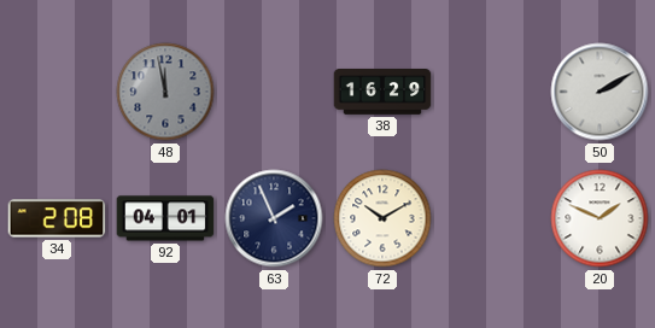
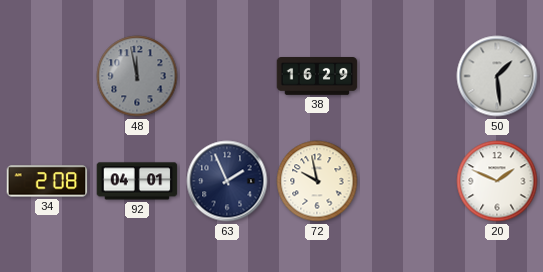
50: 2:10 -> 1:29
72: 10:10 -> 9:58
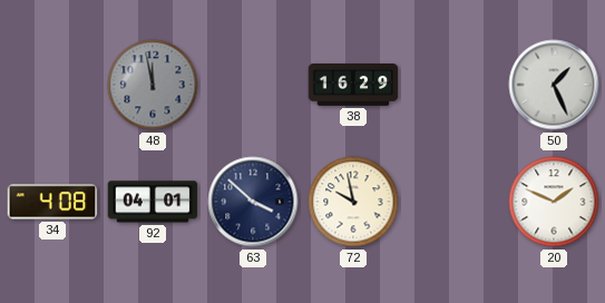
50: 1:29 -> 1:26
34: 2:08 -> 4:08
63: 1:56 -> 3:52
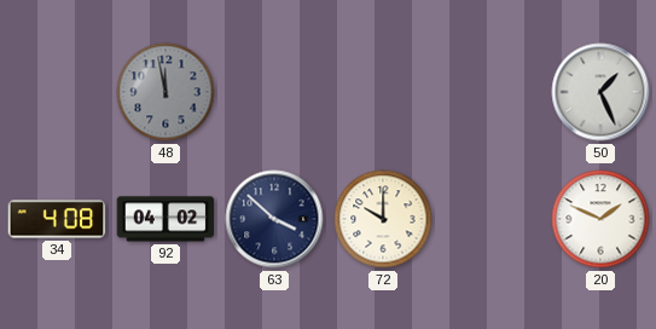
38: 16:29 -> none
92: 04:01 -> 04:02
72: 9:58 -> 10:00
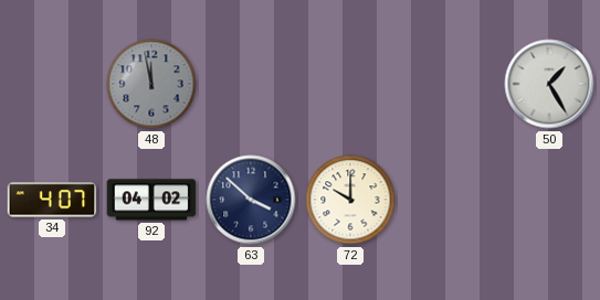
50: 1:26 -> 1:25
34: 4:08 -> 4:07
20: 1:49 -> none
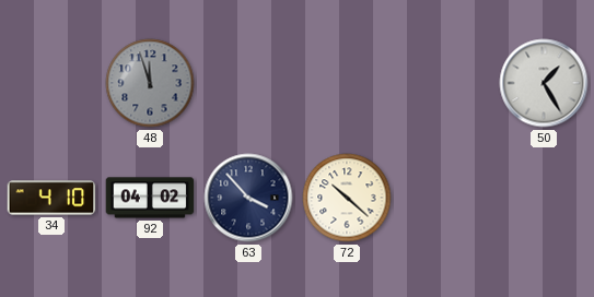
48: 11:58 -> 11:57
34: 4:07 -> 4:10
63: 3:52 -> 3:53
72: 10:00 -> 10:22
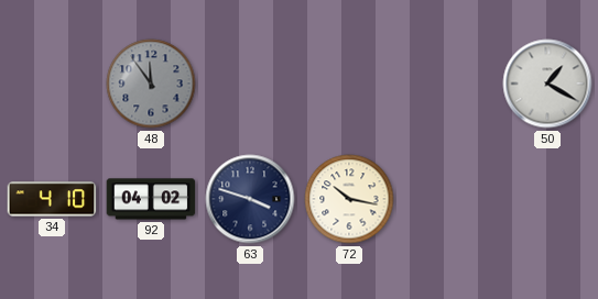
48: 11:57 -> 11:54
50: 1:25 -> 1:20
63: 3:53 -> 3:48
72: 10:22 -> 10:17
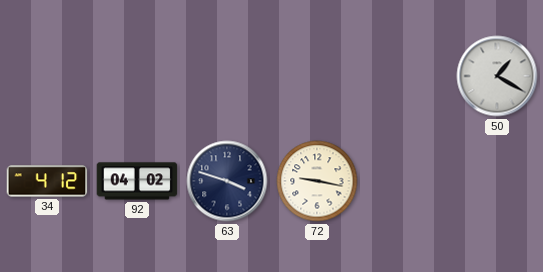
48: 11:54 -> none
34: 4:10 -> 4:12
72: 10:17 -> 9:17
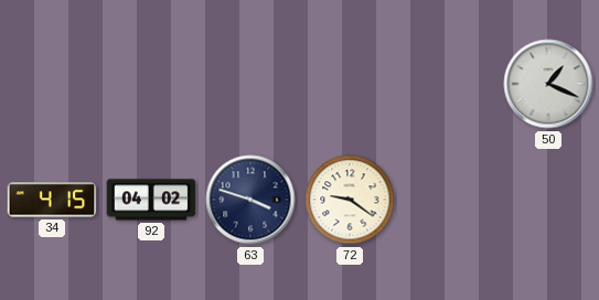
50: 1:20 -> 1:19
34: 4:12 -> 4:15
72: 9:17 -> 9:21
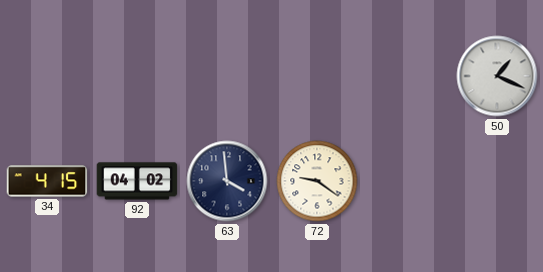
63: 3:48 -> 3:59
